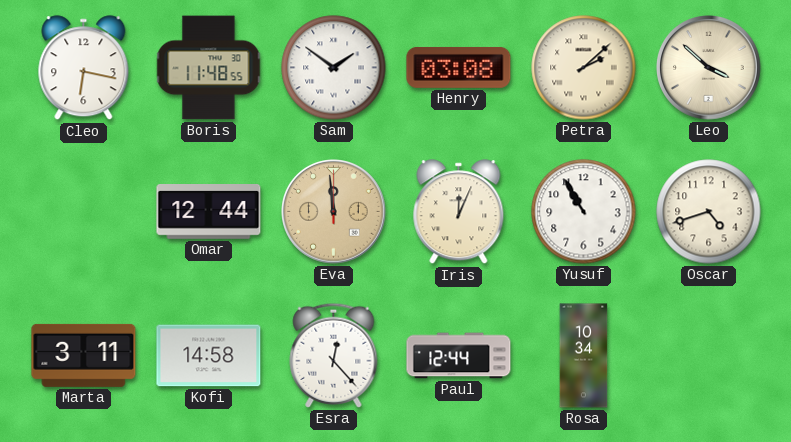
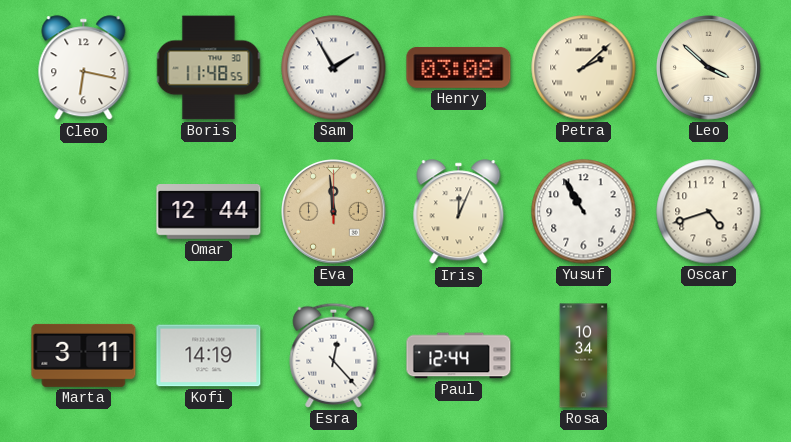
Sam: 1:51 -> 1:55
Kofi: 14:58 -> 14:19
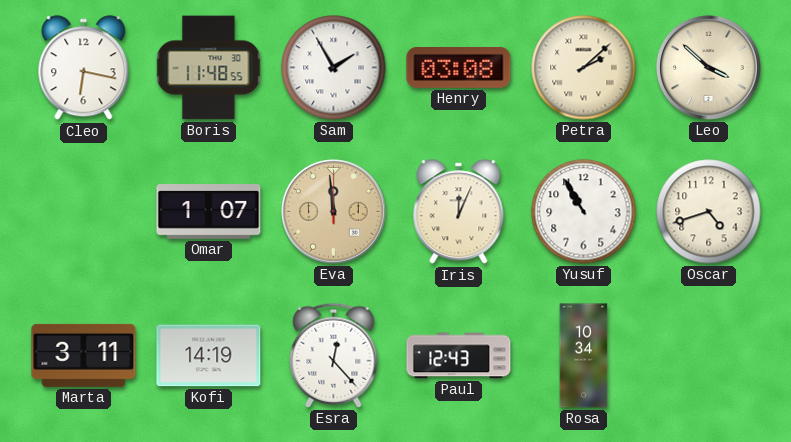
Omar: 12:44 -> 1:07
Paul: 12:44 -> 12:43
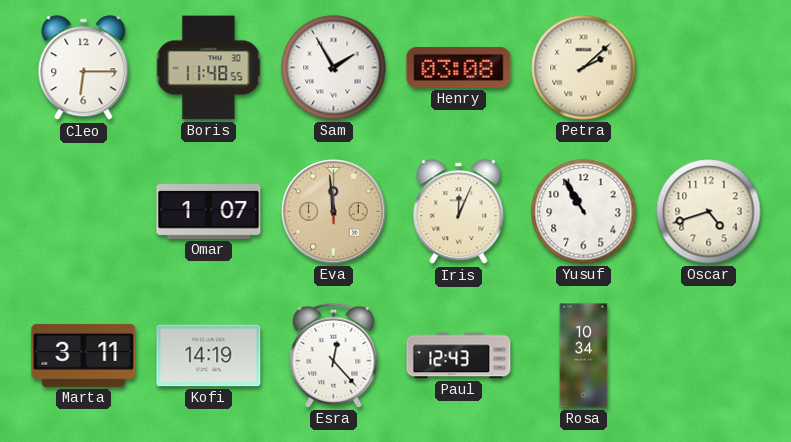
Cleo: 6:17 -> 6:15
Leo: 3:52 -> none
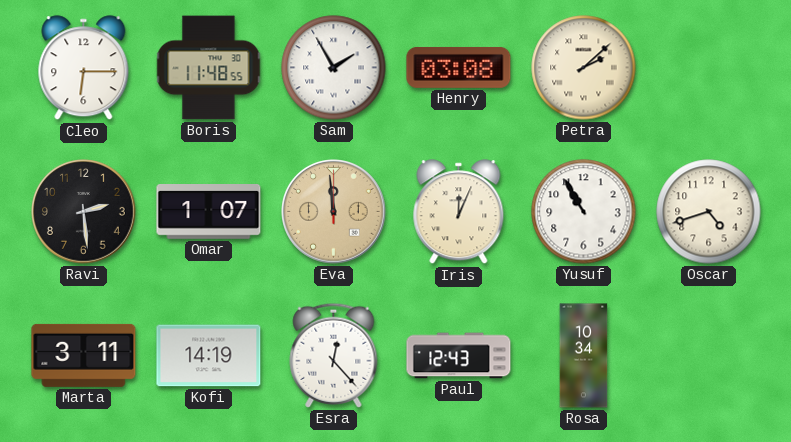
Ravi: none -> 2:29
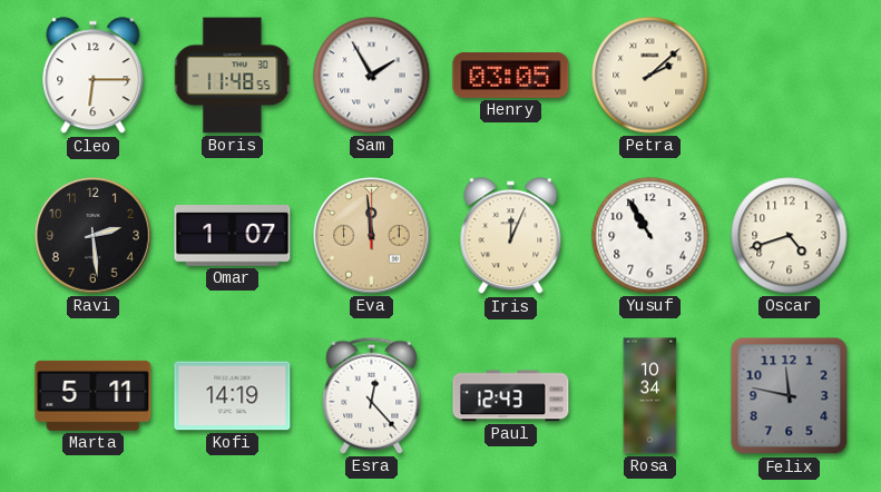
Henry: 03:08 -> 03:05
Marta: 3:11 -> 5:11
Felix: none -> 11:47
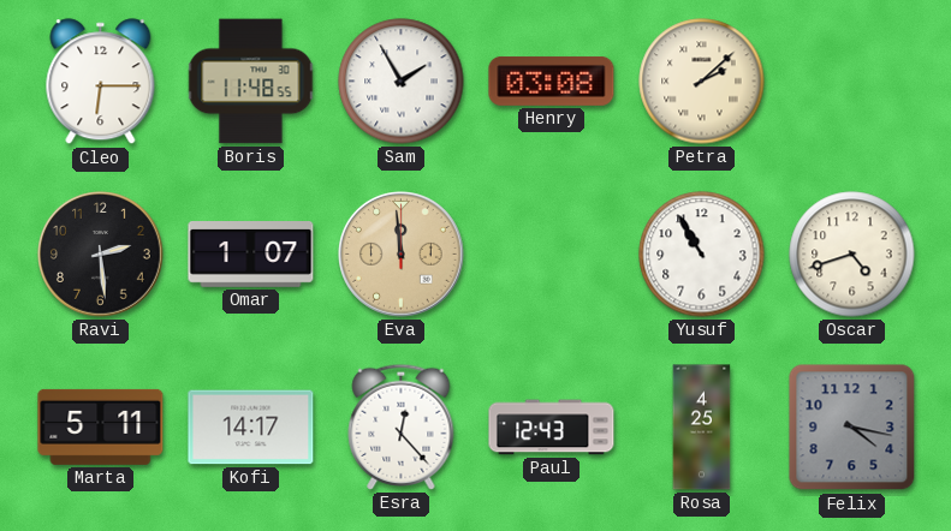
Henry: 03:05 -> 03:08
Iris: 12:04 -> none
Kofi: 14:19 -> 14:17
Rosa: 10:34 -> 4:25
Felix: 11:47 -> 4:17
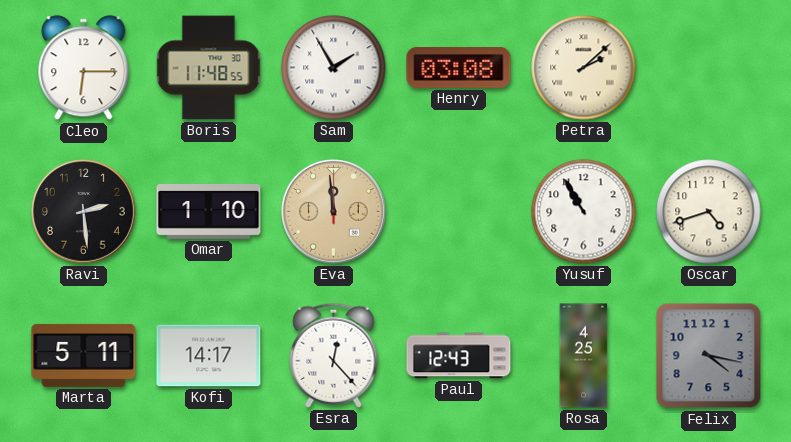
Omar: 1:07 -> 1:10
